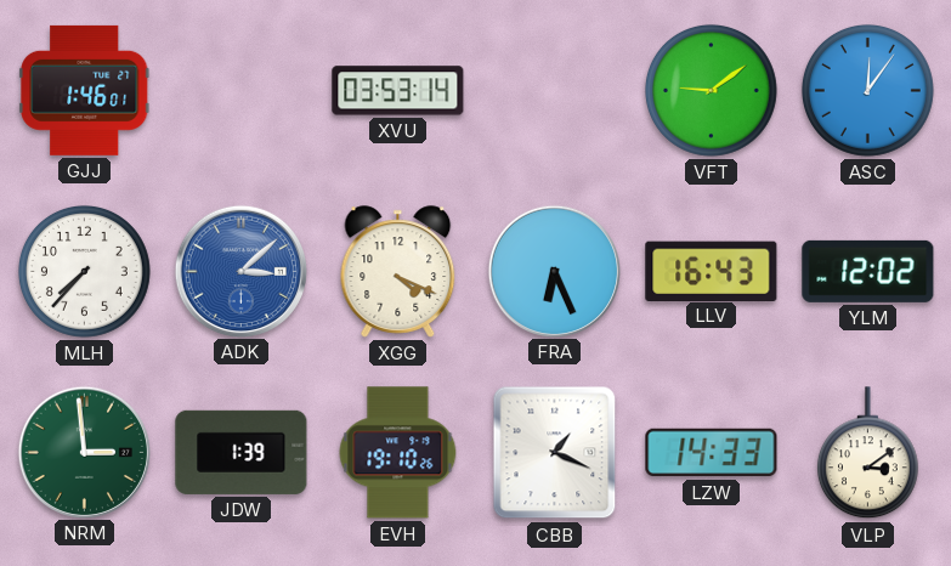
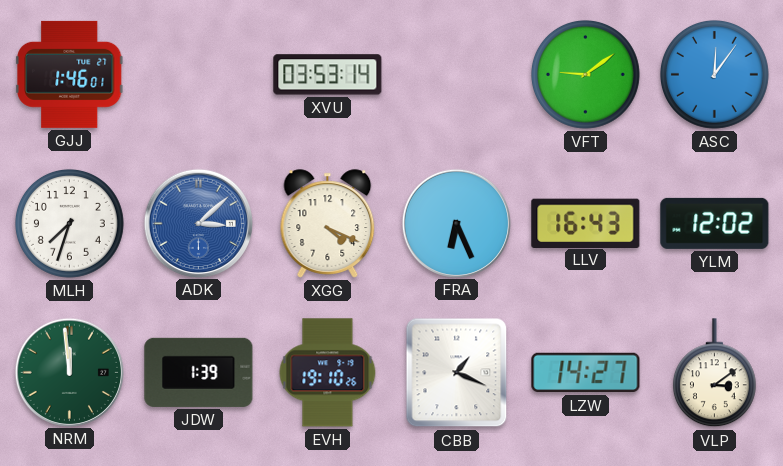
MLH: 7:37 -> 7:33
NRM: 2:59 -> 11:59
LZW: 14:33 -> 14:27
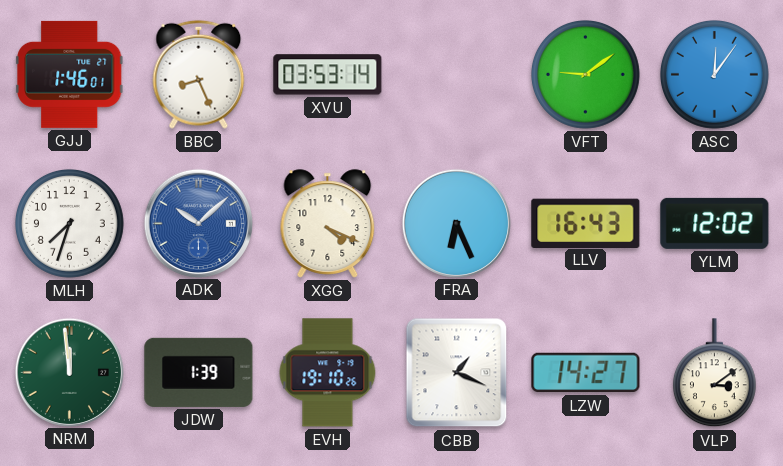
BBC: none -> 8:26
ADK: 3:08 -> 10:08
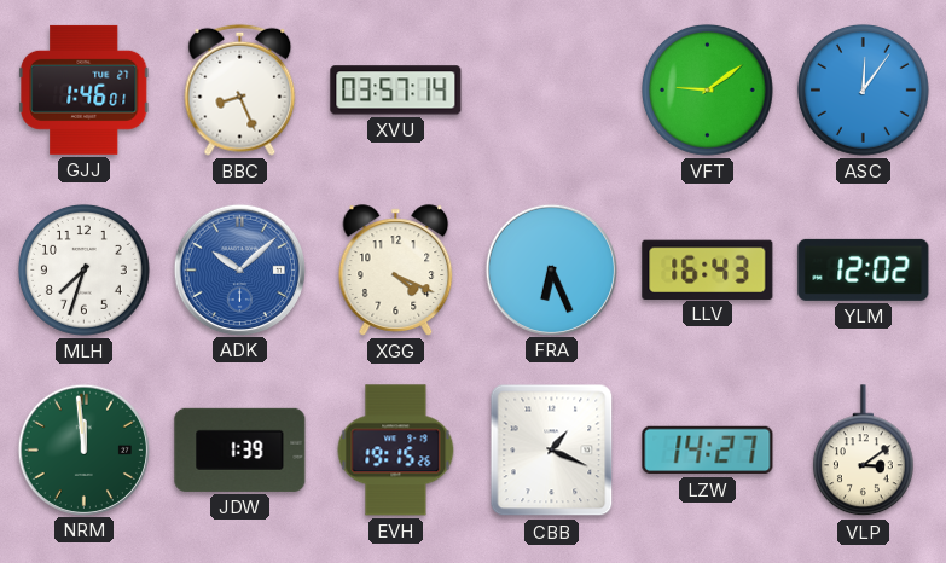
XVU: 03:53 -> 03:57
EVH: 19:10 -> 19:15
